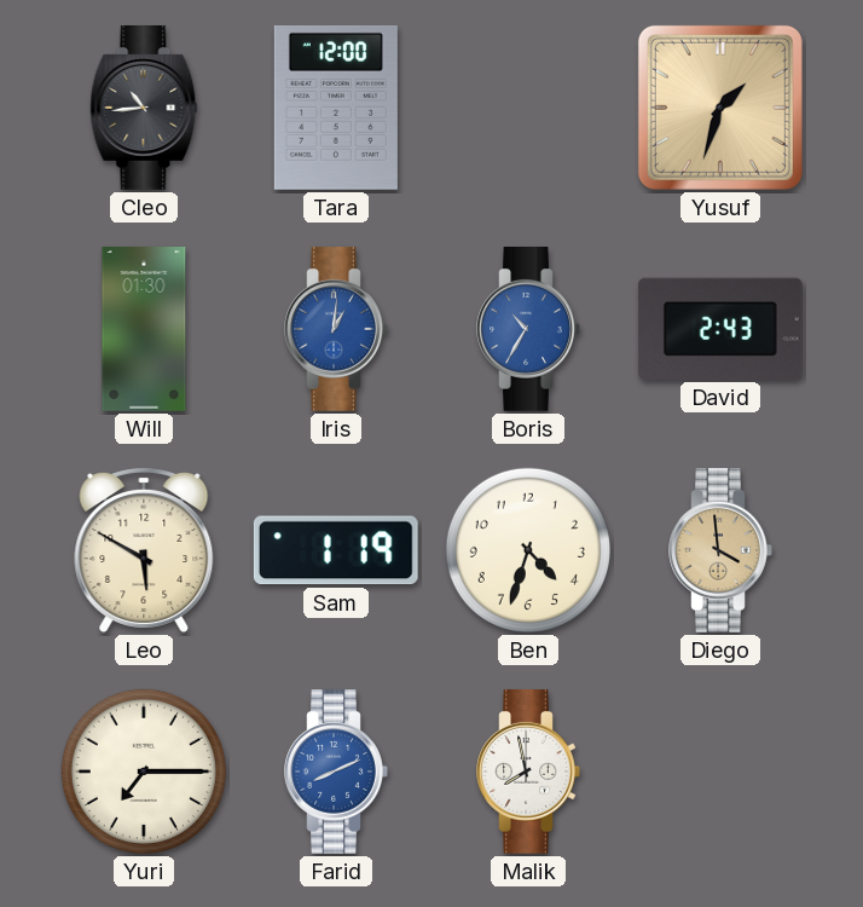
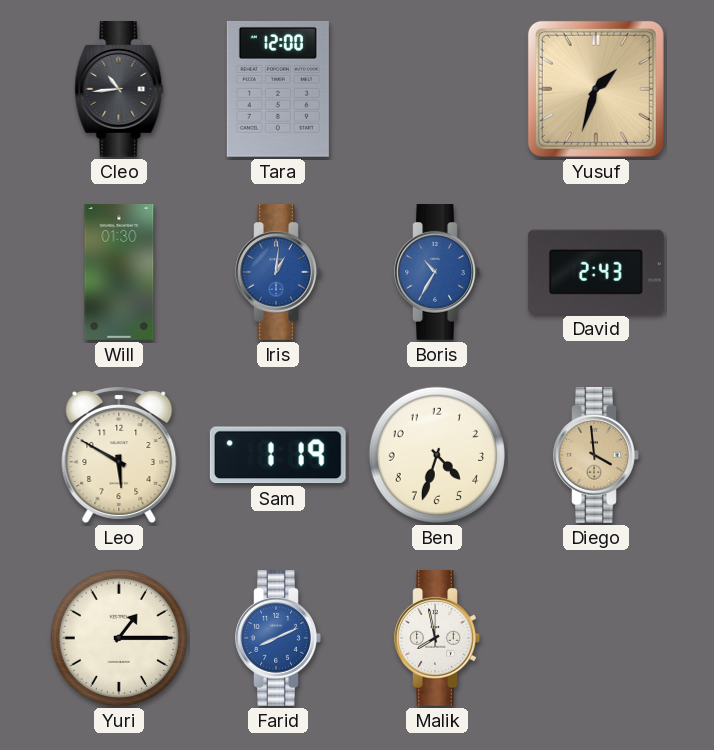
Yuri: 7:15 -> 1:15
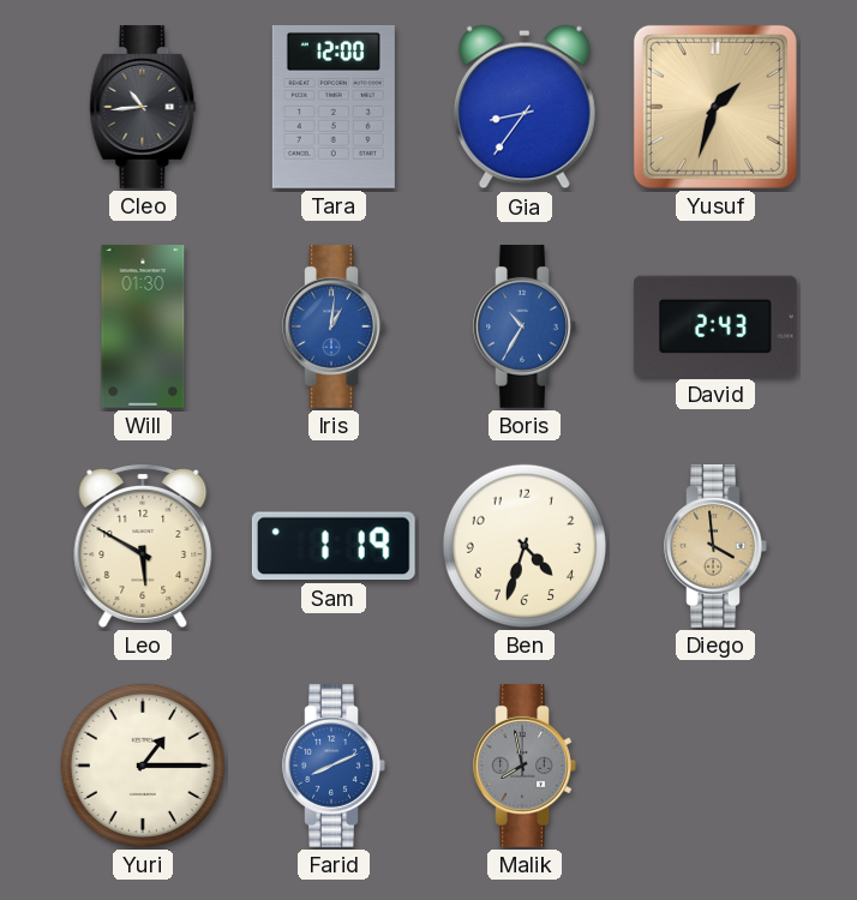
Gia: none -> 8:36
Malik dial: white -> grey
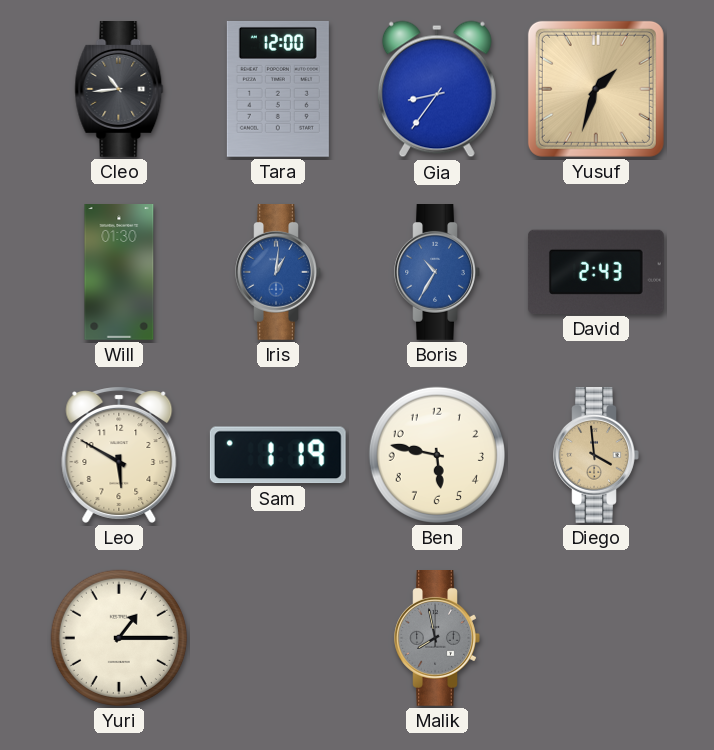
Ben: 4:33 -> 5:47
Farid: 8:11 -> none
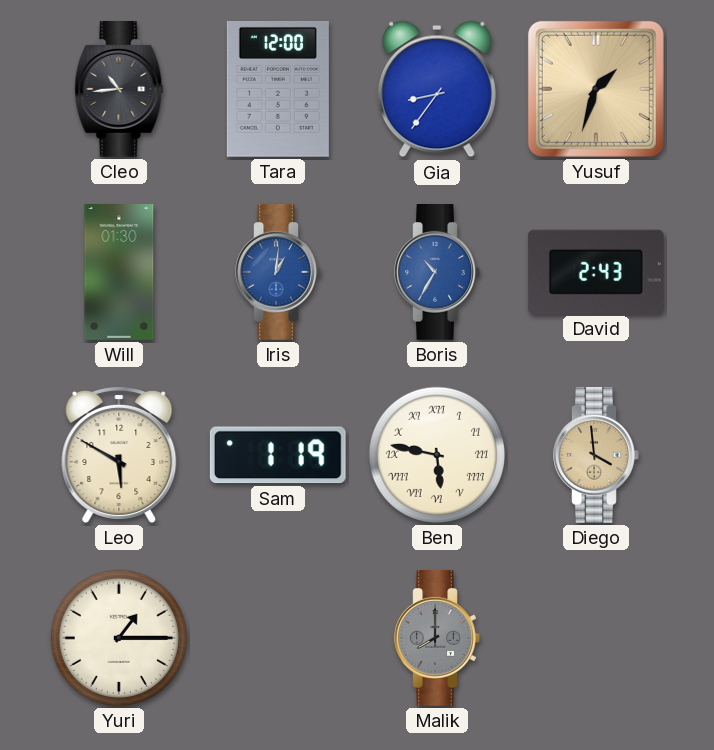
Ben numerals: Arabic -> Roman
Malik: 7:58 -> 8:00
